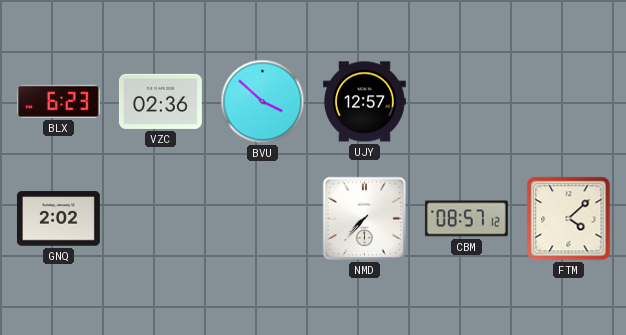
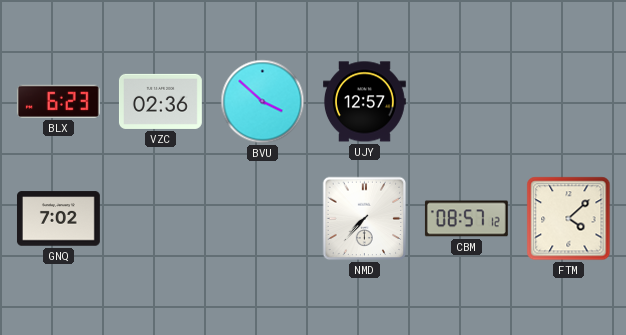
GNQ: 2:02 -> 7:02
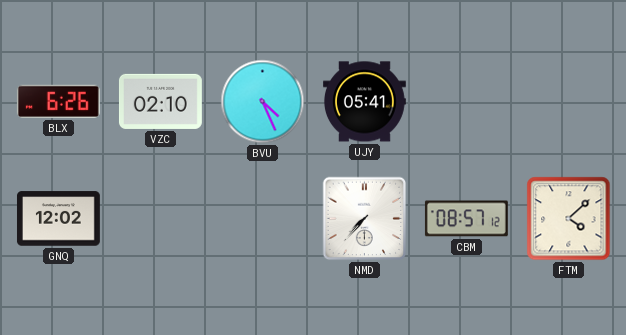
BLX: 6:23 -> 6:26
VZC: 02:36 -> 02:10
BVU: 3:52 -> 4:26
UJY: 12:57 -> 05:41
GNQ: 7:02 -> 12:02
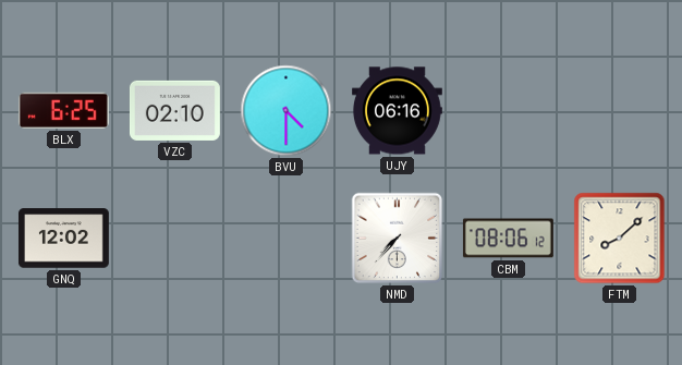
BLX: 6:26 -> 6:25
BVU: 4:26 -> 4:30
UJY: 05:41 -> 06:16
CBM: 08:57 -> 08:06
FTM: 4:08 -> 8:08
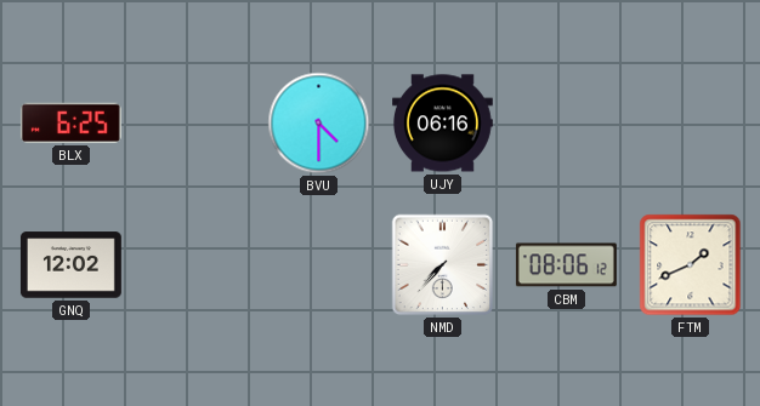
VZC: 02:10 -> none
FTM: 8:08 -> 1:41
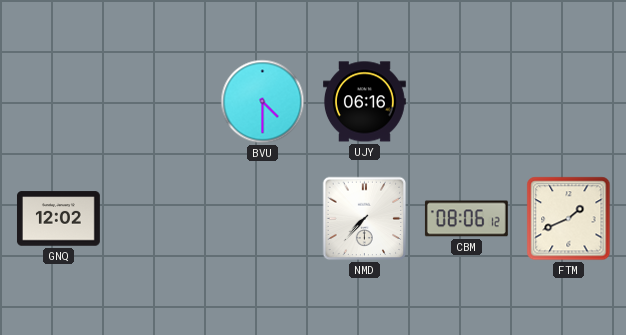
BLX: 6:25 -> none
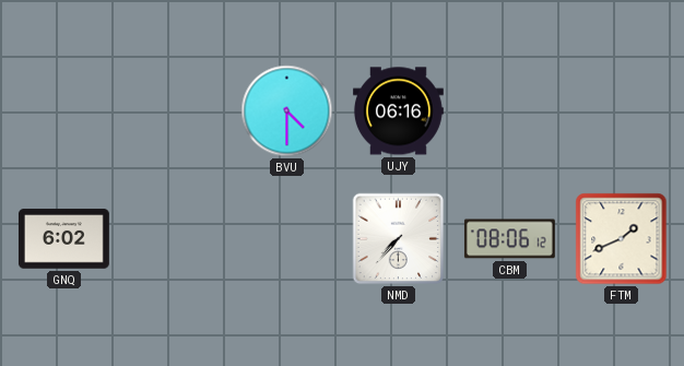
GNQ: 12:02 -> 6:02
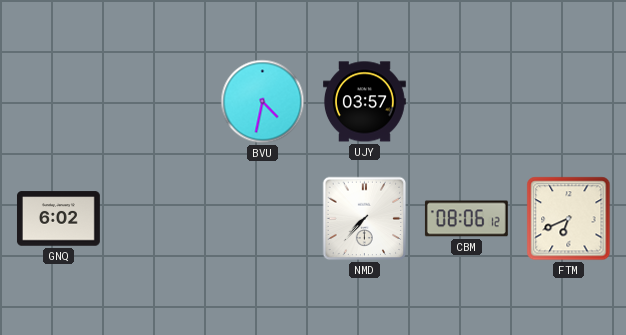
BVU: 4:30 -> 4:32
UJY: 06:16 -> 03:57
FTM: 1:41 -> 6:41
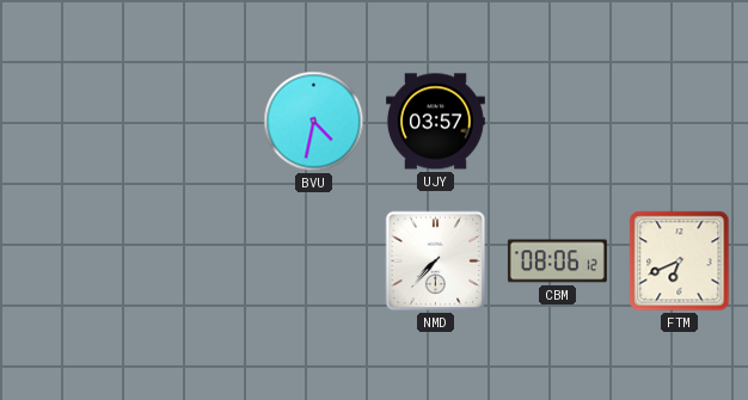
GNQ: 6:02 -> none
